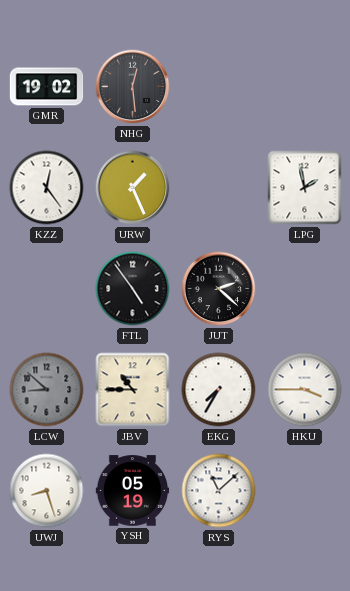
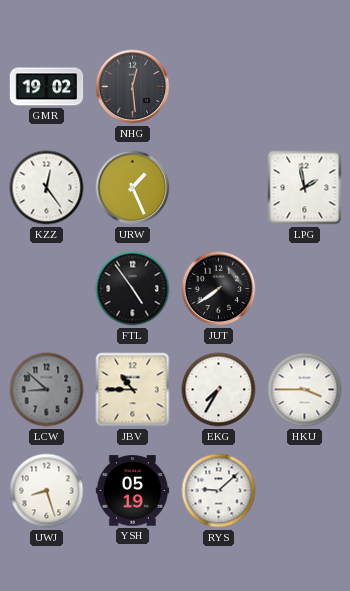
JUT: 2:22 -> 7:39
RYS: 11:08 -> 9:08
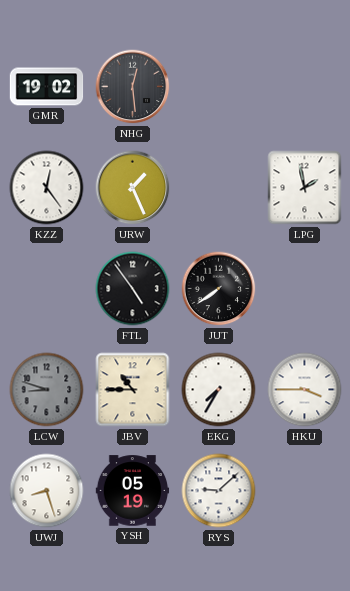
LCW: 8:52 -> 8:48
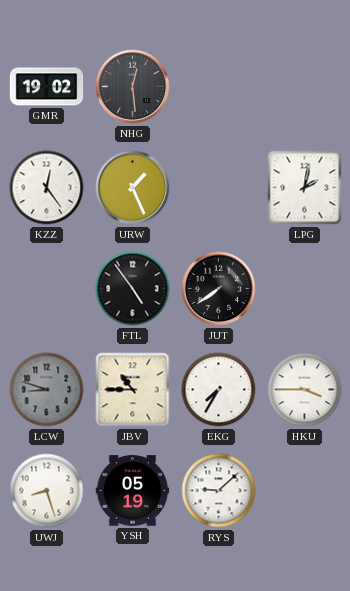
LPG: 1:58 -> 2:02
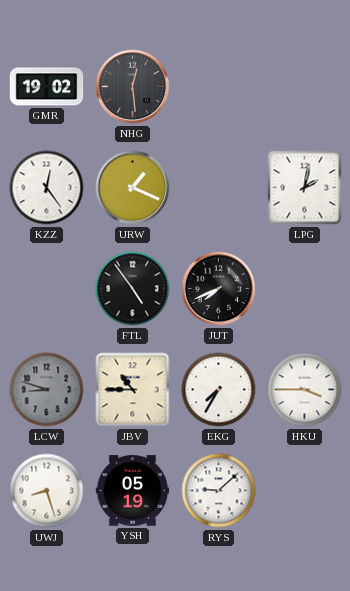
URW: 1:26 -> 1:19
JUT: 7:39 -> 7:41
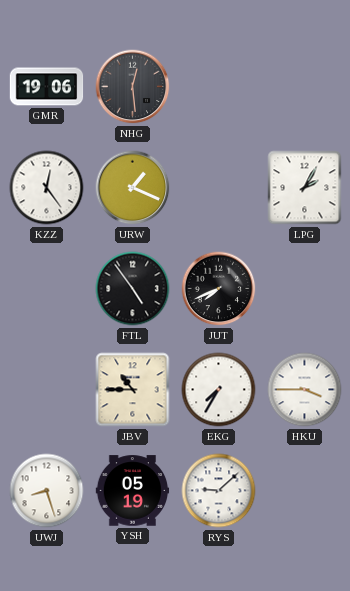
GMR: 19:02 -> 19:06
LPG: 2:02 -> 2:05
LCW: 8:48 -> none
